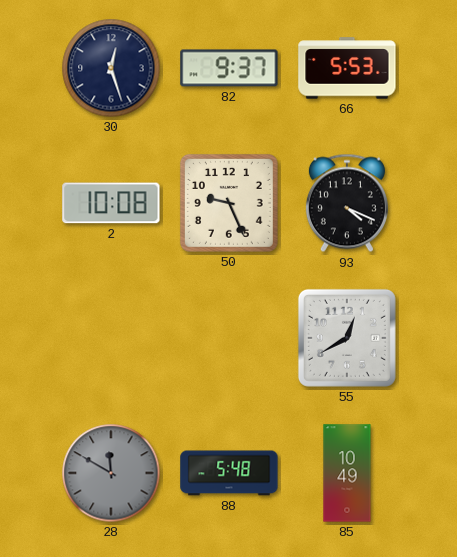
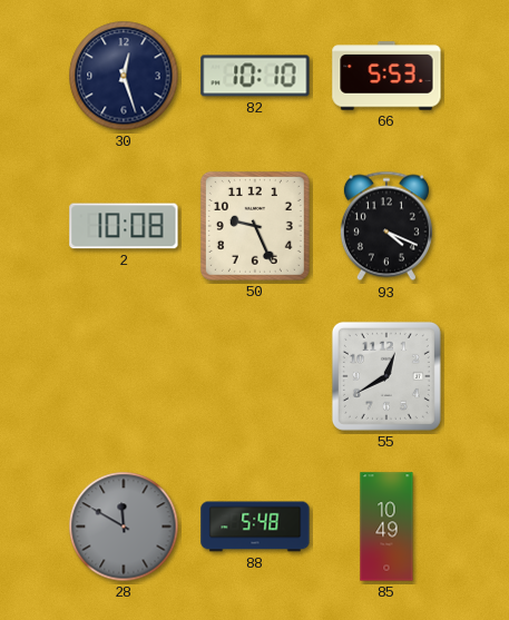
82: 9:37 -> 10:10
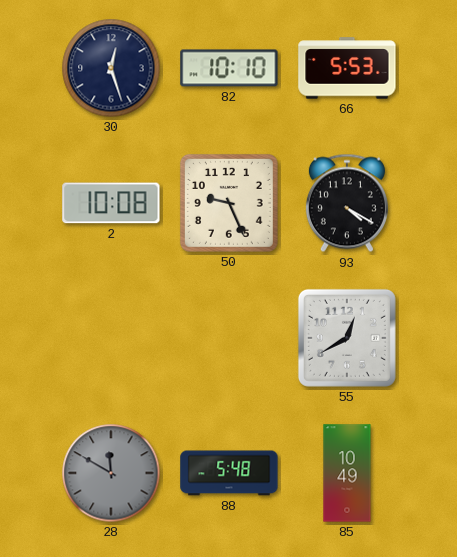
93: 4:19 -> 4:20
